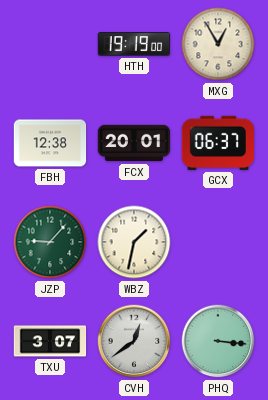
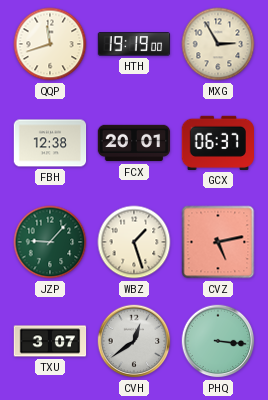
QQP: none -> 11:42
MXG: 12:55 -> 2:55
WBZ: 1:32 -> 1:27
CVZ: none -> 5:13
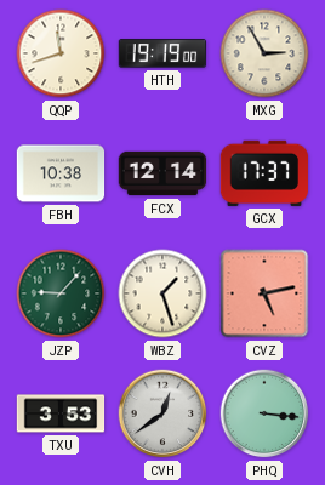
FBH: 12:38 -> 10:38
FCX: 20:01 -> 12:14
GCX: 06:37 -> 17:37
TXU: 3:07 -> 3:53
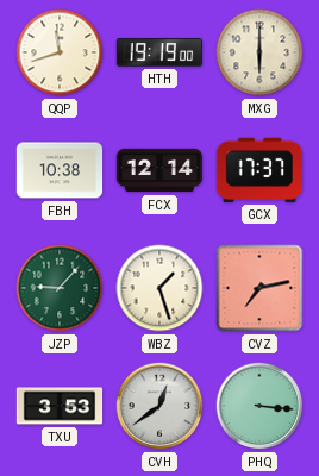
MXG: 2:55 -> 6:00
CVZ: 5:13 -> 7:13
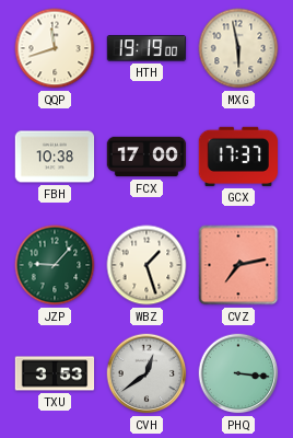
MXG: 6:00 -> 5:58
FCX: 12:14 -> 17:00
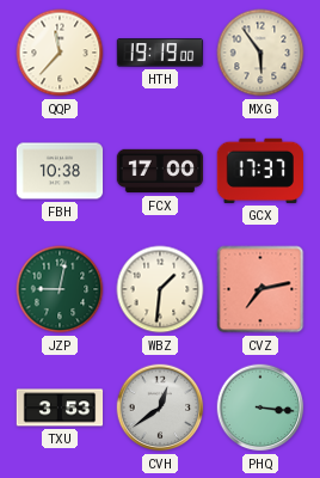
QQP: 11:42 -> 11:37
MXG: 5:58 -> 5:54
JZP: 9:07 -> 9:02
WBZ: 1:27 -> 1:31
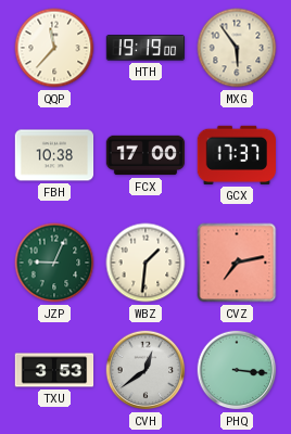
JZP: 9:02 -> 9:04
